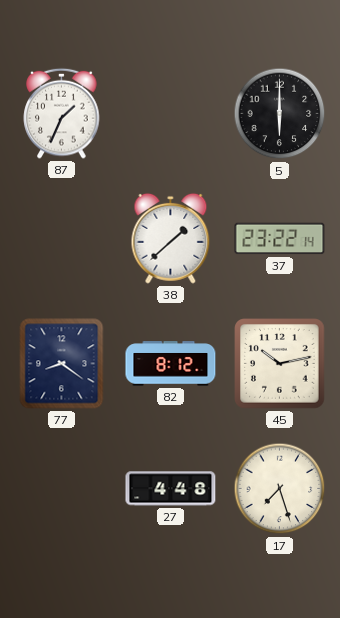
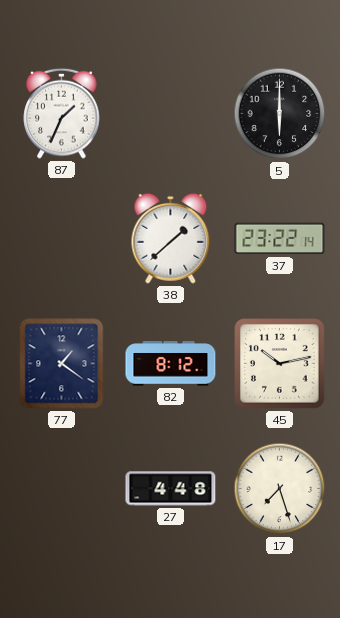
77: 8:21 -> 1:21
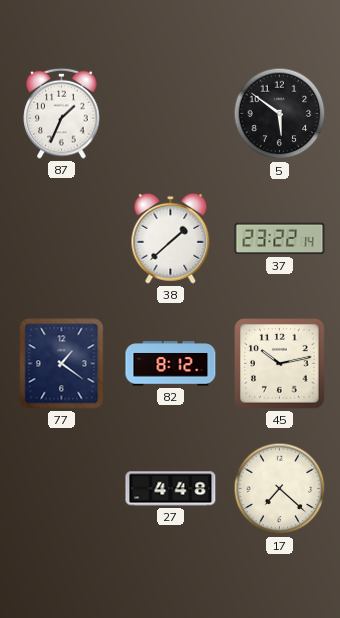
5: 6:00 -> 5:51
17: 7:27 -> 7:22
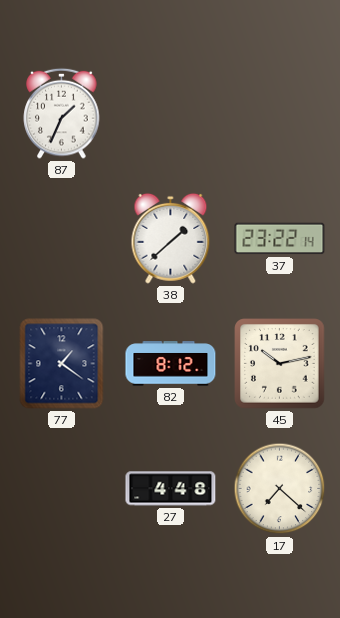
5: 5:51 -> none
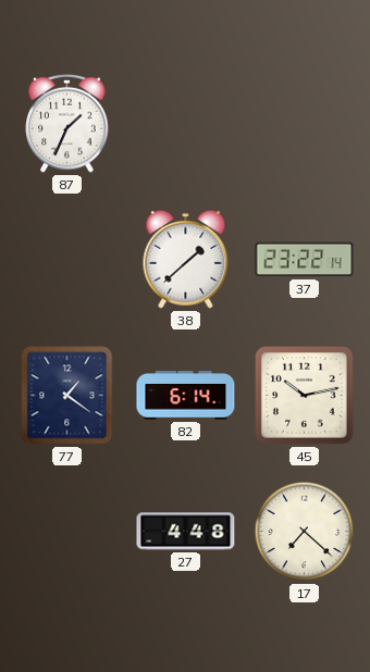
82: 8:12 -> 6:14
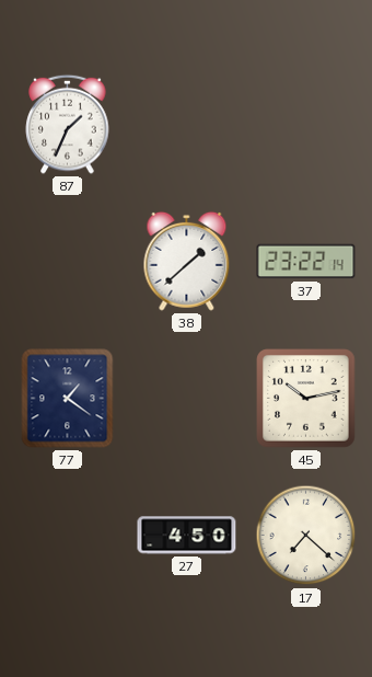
82: 6:14 -> none
27: 4:48 -> 4:50
